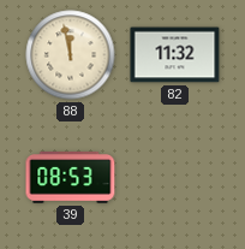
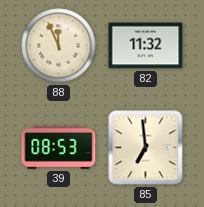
88: 11:58 -> 11:56
85: none -> 6:59
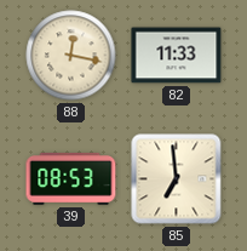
88: 11:56 -> 12:17
82: 11:32 -> 11:33
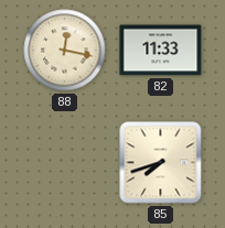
39: 08:53 -> none
85: 6:59 -> 7:42
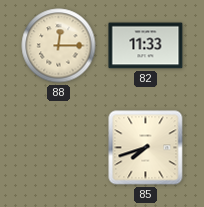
88: 12:17 -> 12:15
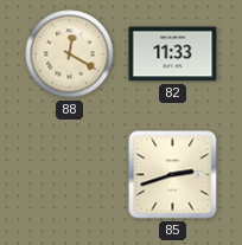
88: 12:15 -> 12:20
85: 7:42 -> 2:42
